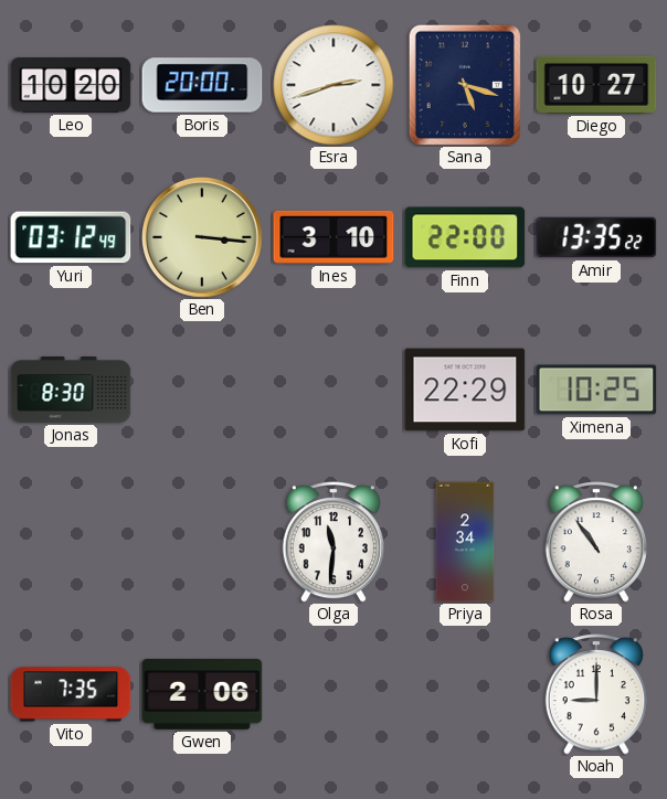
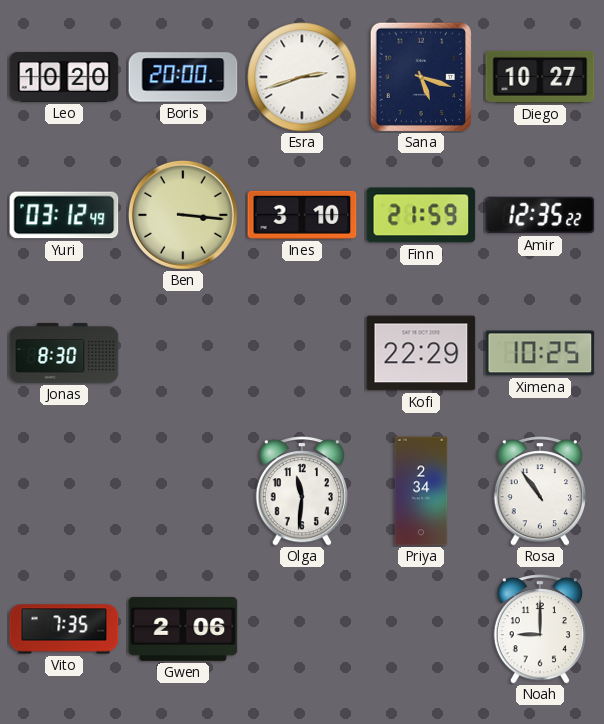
Finn: 22:00 -> 21:59
Amir: 13:35 -> 12:35
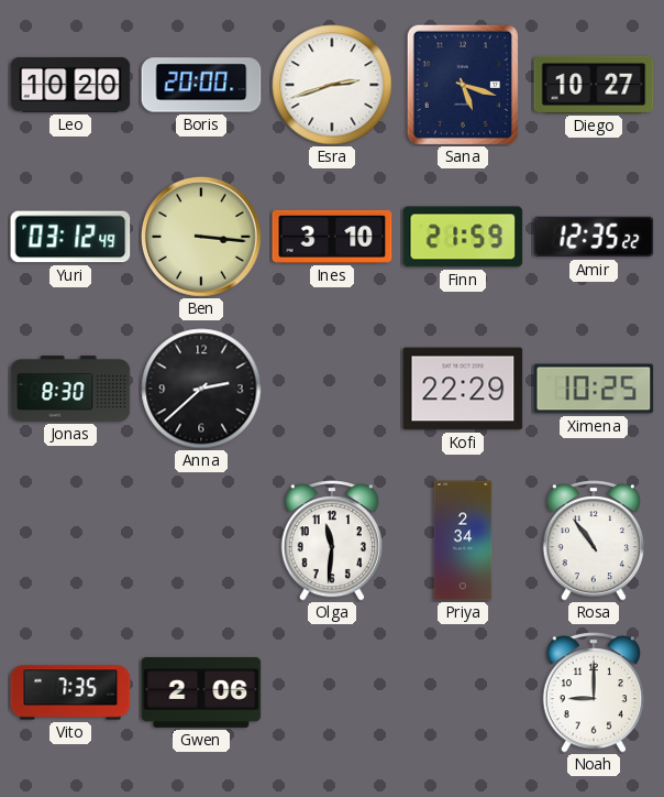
Anna: none -> 2:38
